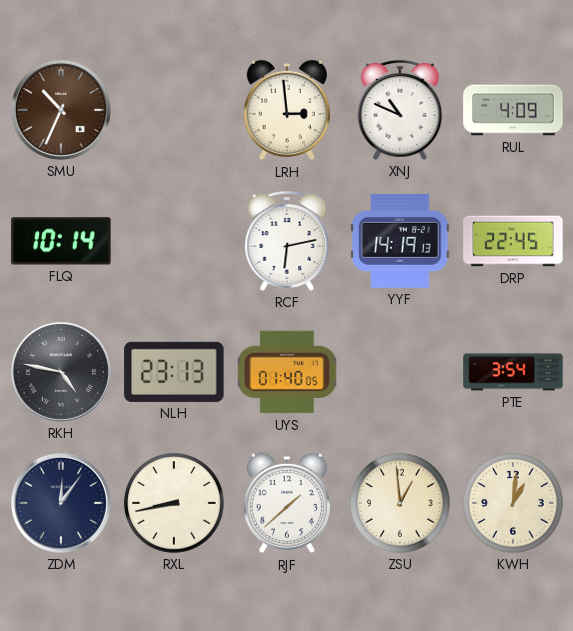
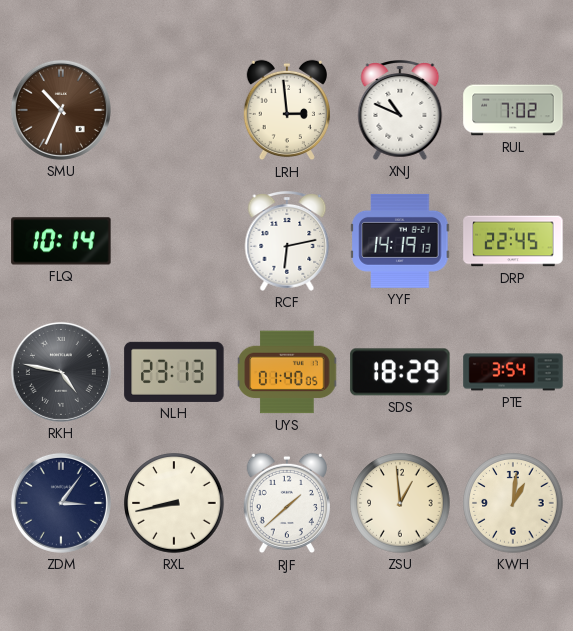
RUL: 4:09 -> 7:02
SDS: none -> 18:29
ZDM: 12:06 -> 3:06
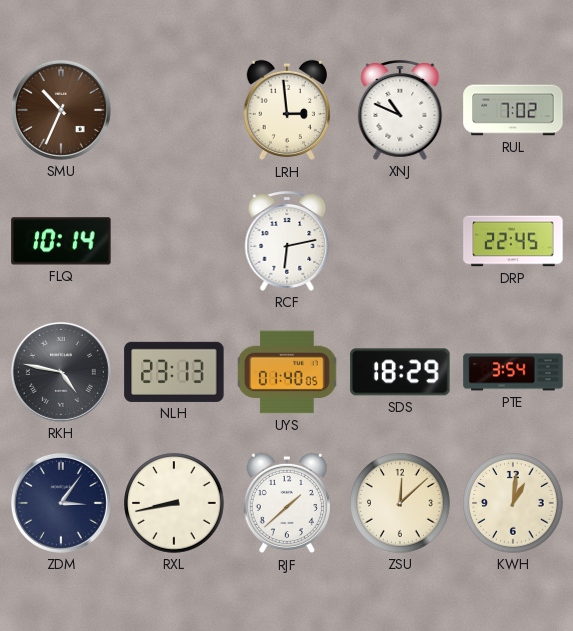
YYF: 14:19 -> none
ZSU: 12:59 -> 12:08
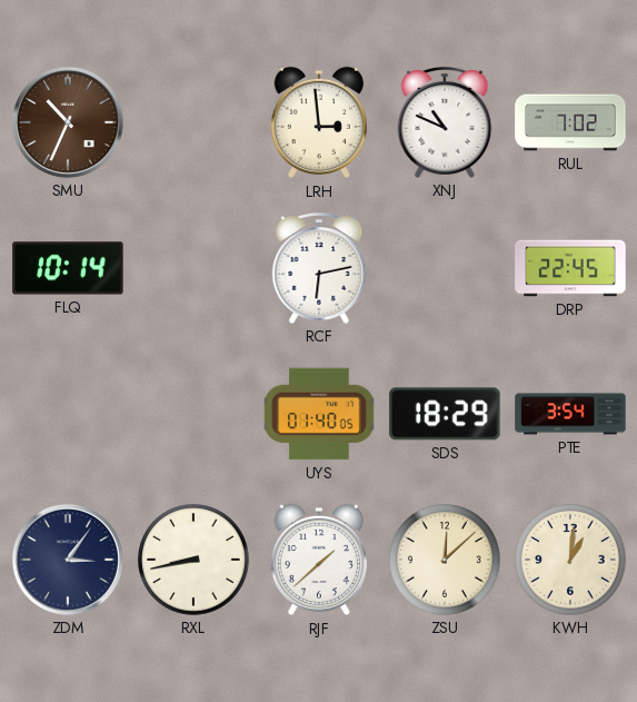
RKH: 4:47 -> none
NLH: 23:13 -> none
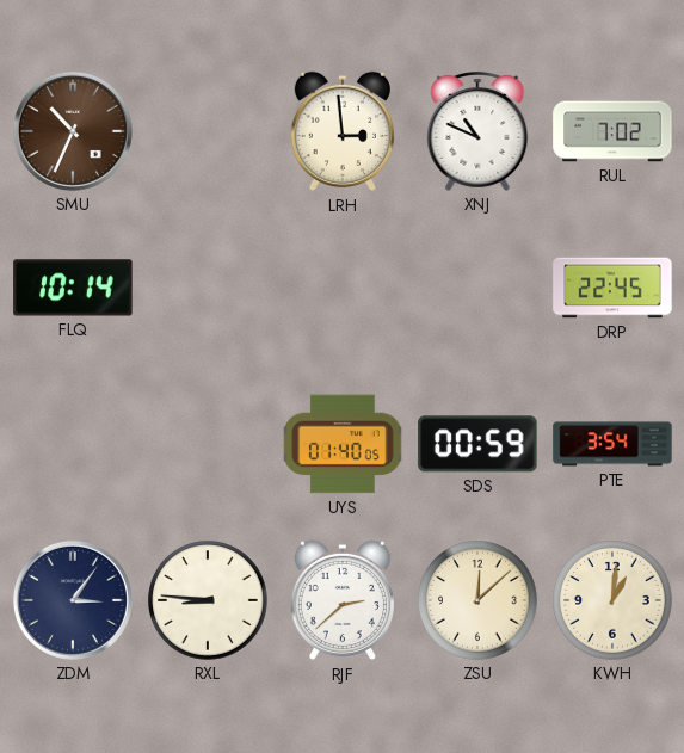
RCF: 6:13 -> none
SDS: 18:29 -> 00:59
RXL: 8:43 -> 8:46
RJF: 1:38 -> 2:38
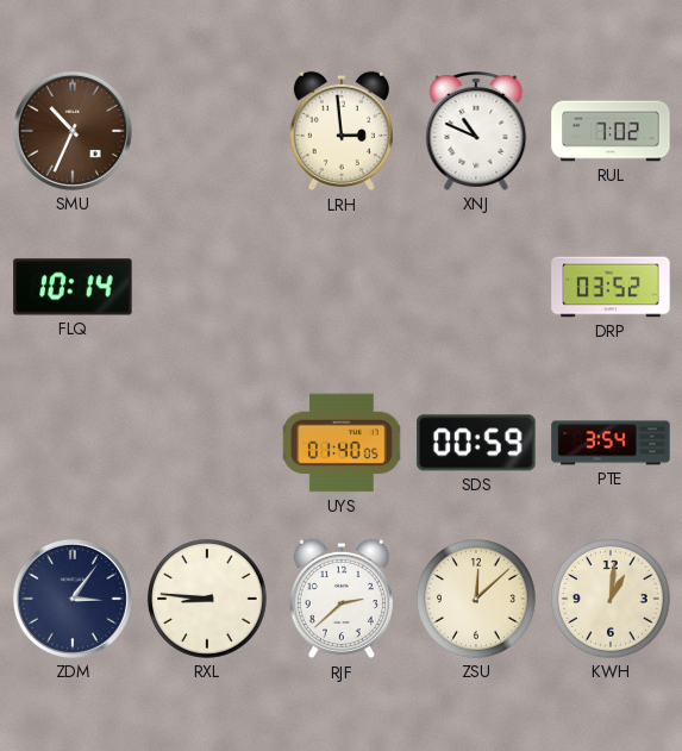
DRP: 22:45 -> 03:52
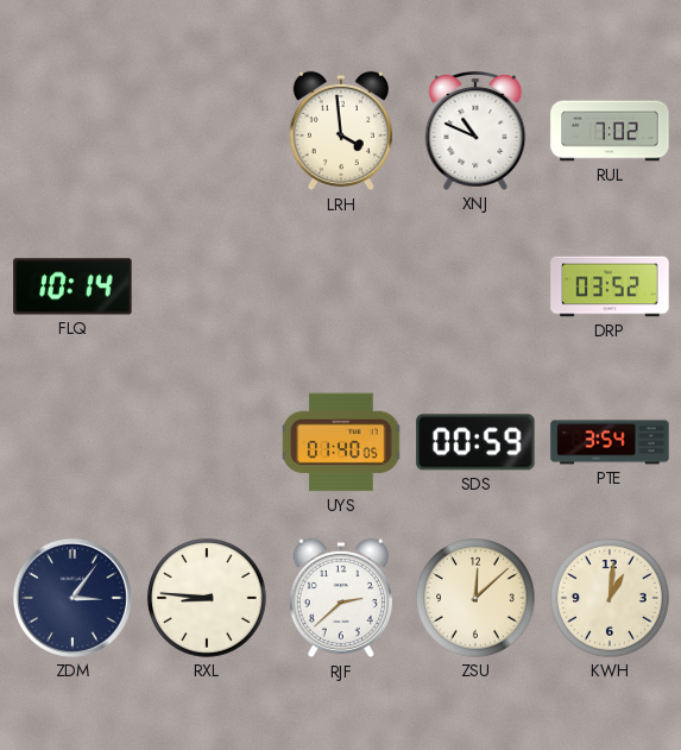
SMU: 10:34 -> none
LRH: 2:59 -> 3:59
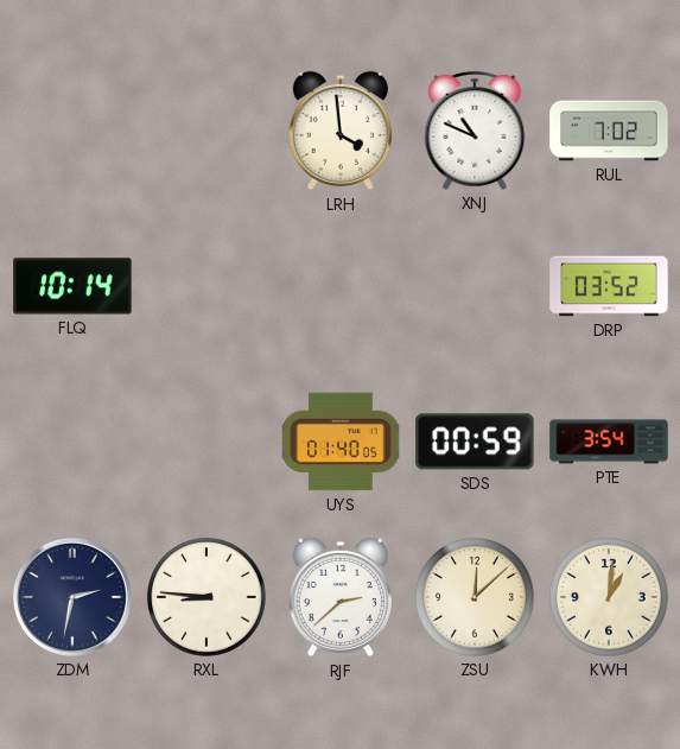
ZDM: 3:06 -> 2:32
